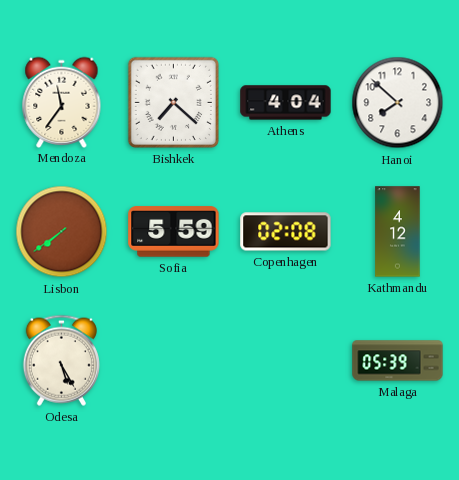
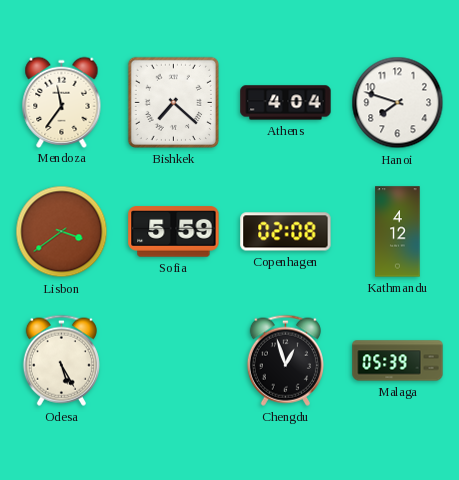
Hanoi: 7:52 -> 7:48
Lisbon: 7:39 -> 3:39
Chengdu: none -> 12:57
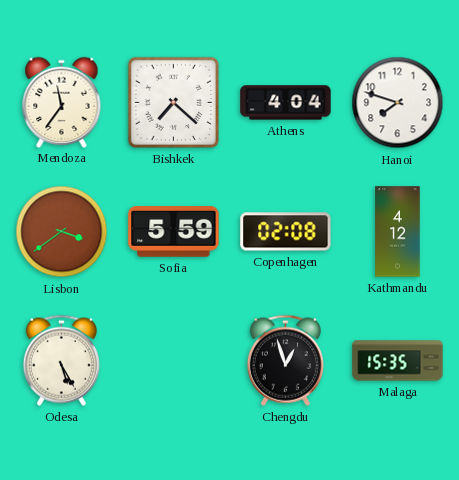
Malaga: 05:39 -> 15:35
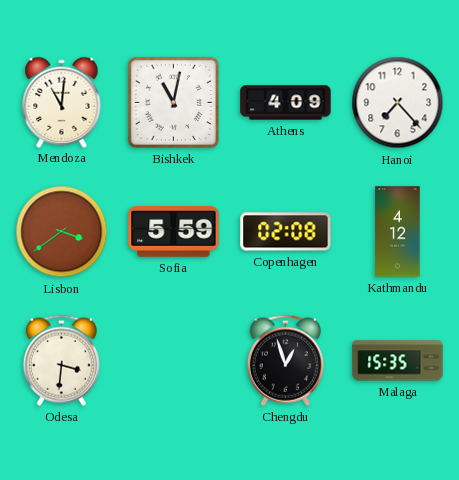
Mendoza: 11:36 -> 11:01
Bishkek: 7:22 -> 11:02
Athens: 4:04 -> 4:09
Hanoi: 7:48 -> 7:23
Odesa: 5:25 -> 3:31
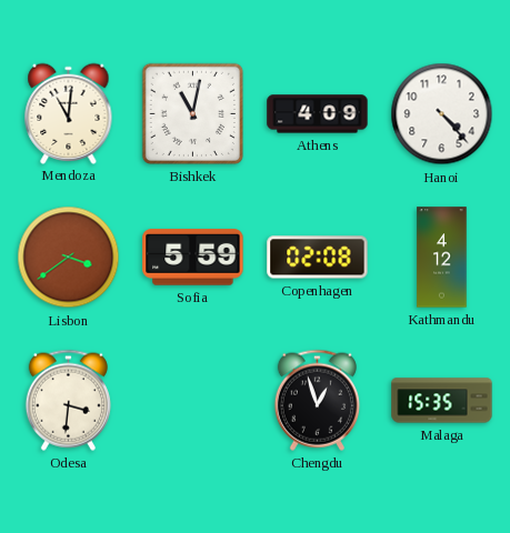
Hanoi: 7:23 -> 4:23
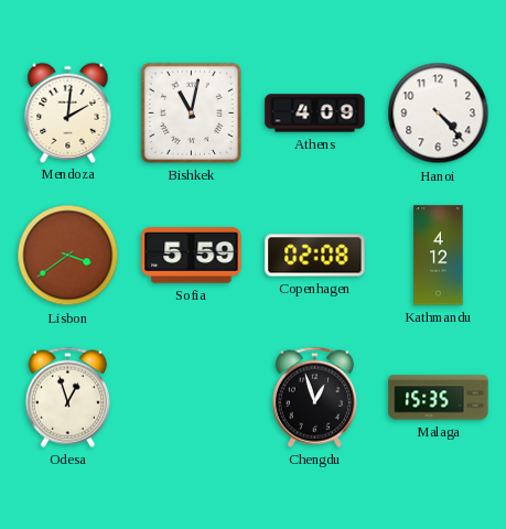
Mendoza: 11:01 -> 2:01
Odesa: 3:31 -> 12:57
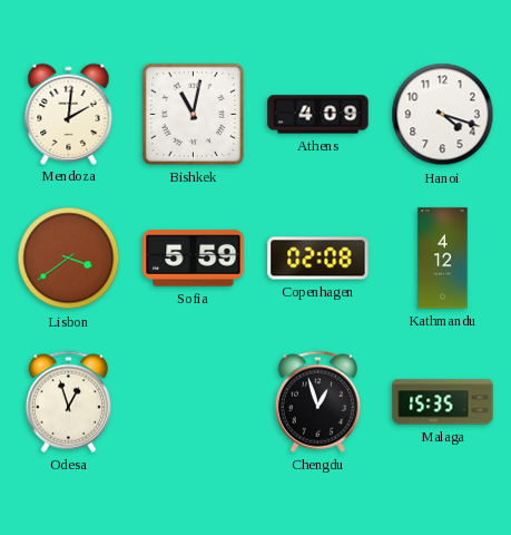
Hanoi: 4:23 -> 4:18
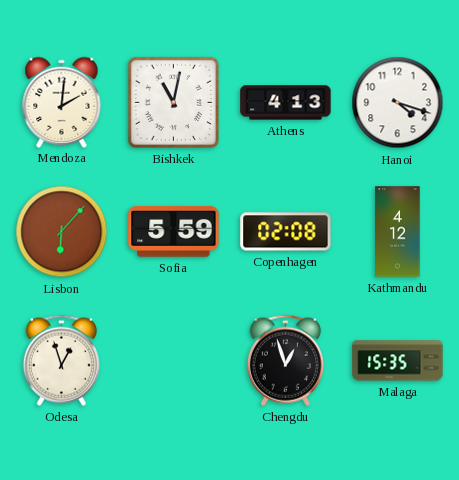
Athens: 4:09 -> 4:13
Lisbon: 3:39 -> 6:07
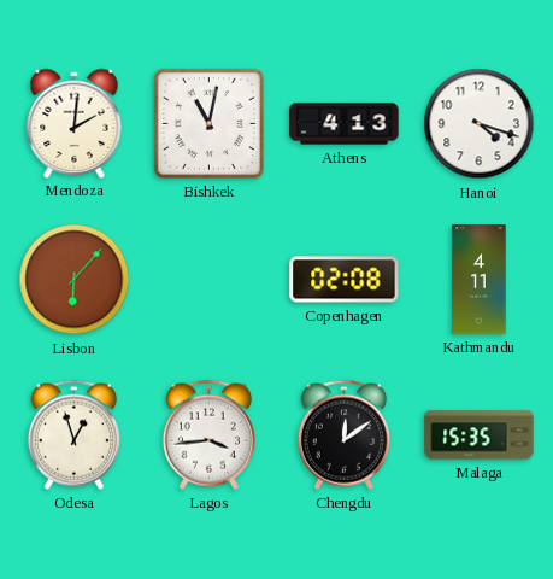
Sofia: 5:59 -> none
Kathmandu: 4:12 -> 4:11
Lagos: none -> 3:44
Chengdu: 12:57 -> 12:09
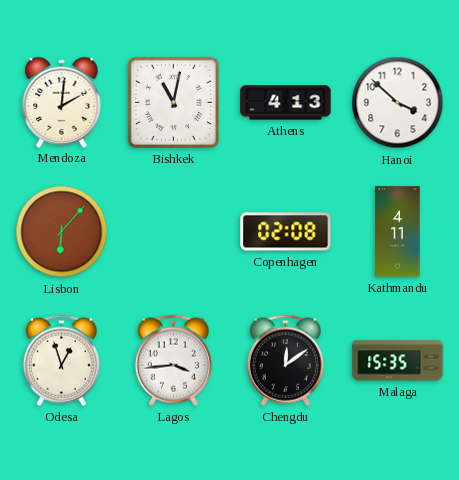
Hanoi: 4:18 -> 3:52
